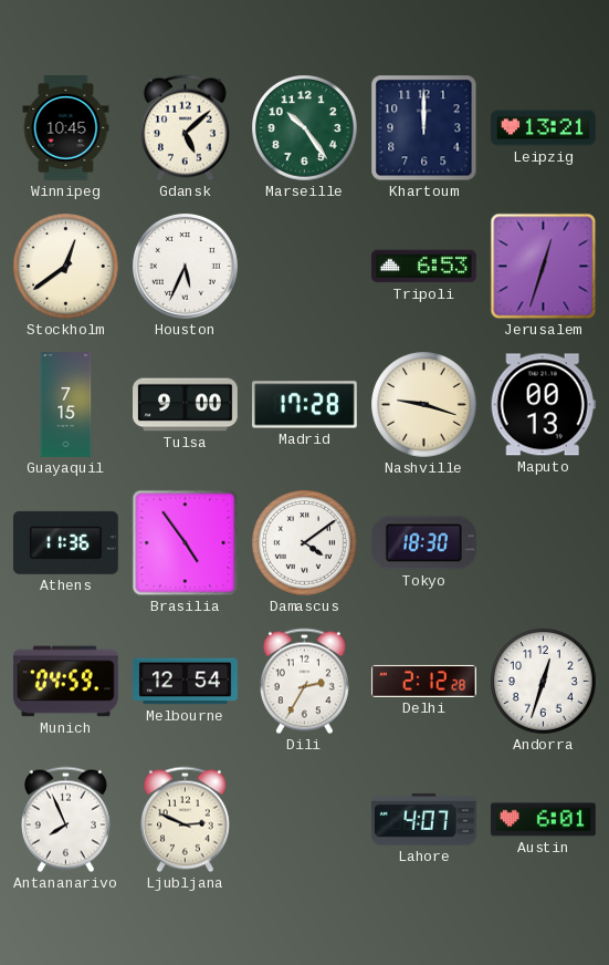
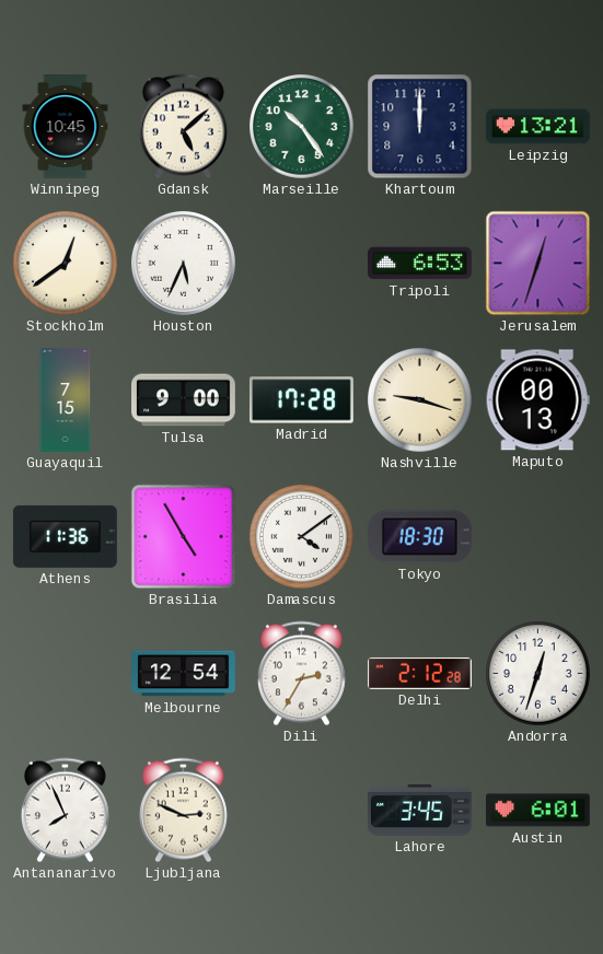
Brasilia: 4:54 -> 4:55
Munich: 04:59 -> none
Lahore: 4:07 -> 3:45
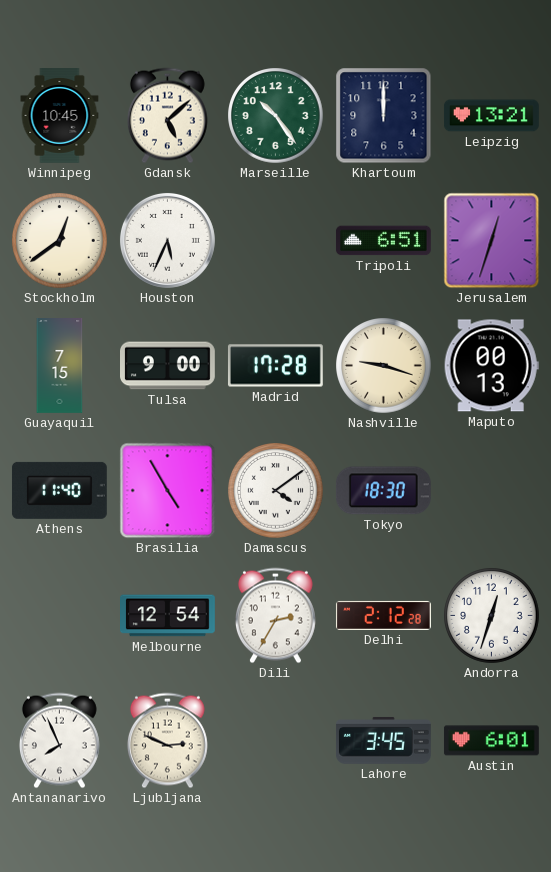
Tripoli: 6:53 -> 6:51
Athens: 11:36 -> 11:40
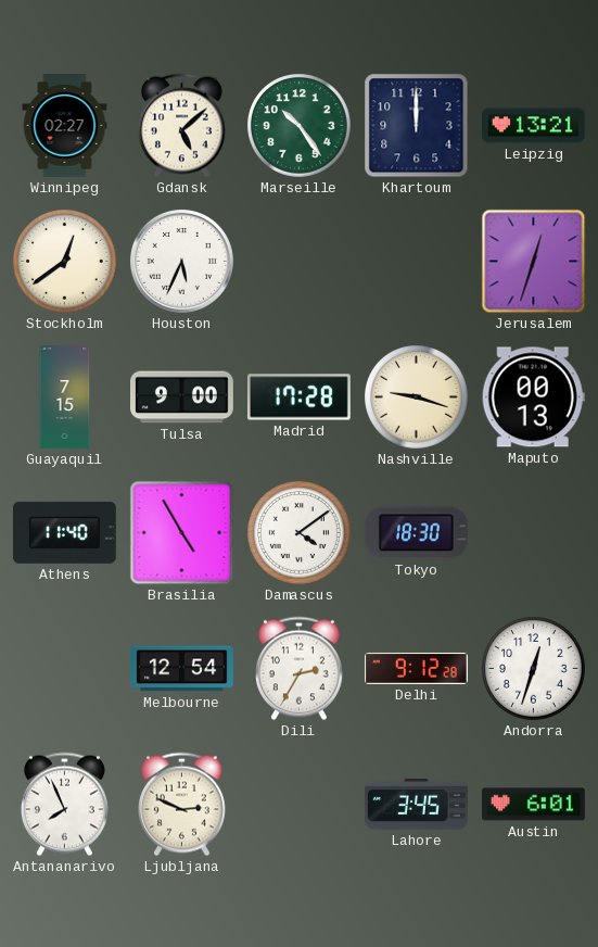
Winnipeg: 10:45 -> 02:27
Tripoli: 6:51 -> none
Delhi: 2:12 -> 9:12
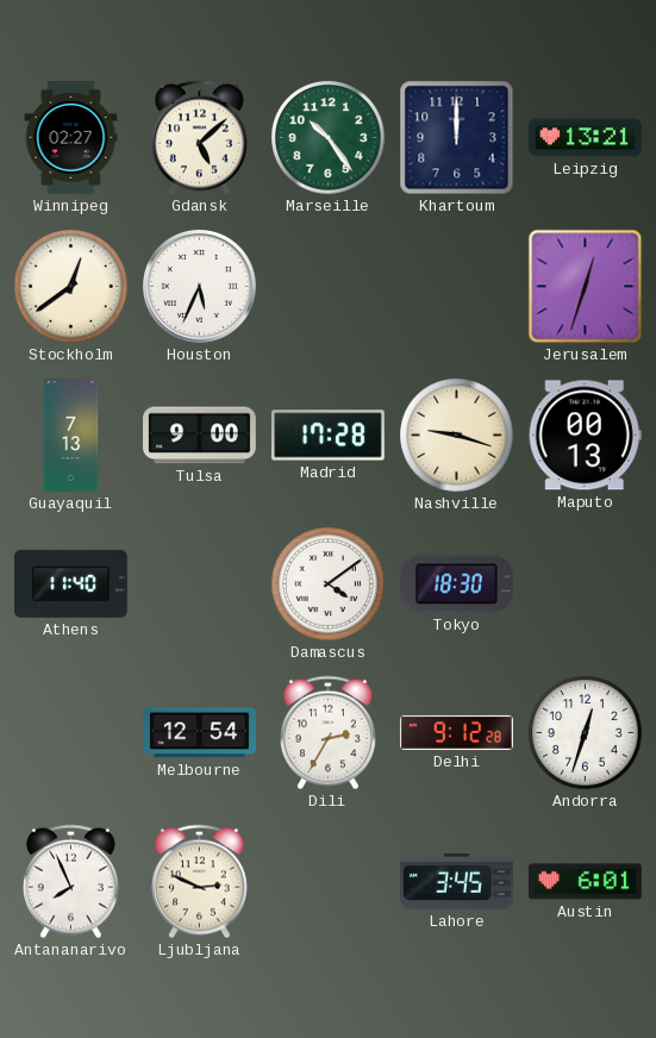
Guayaquil: 7:15 -> 7:13
Brasilia: 4:55 -> none
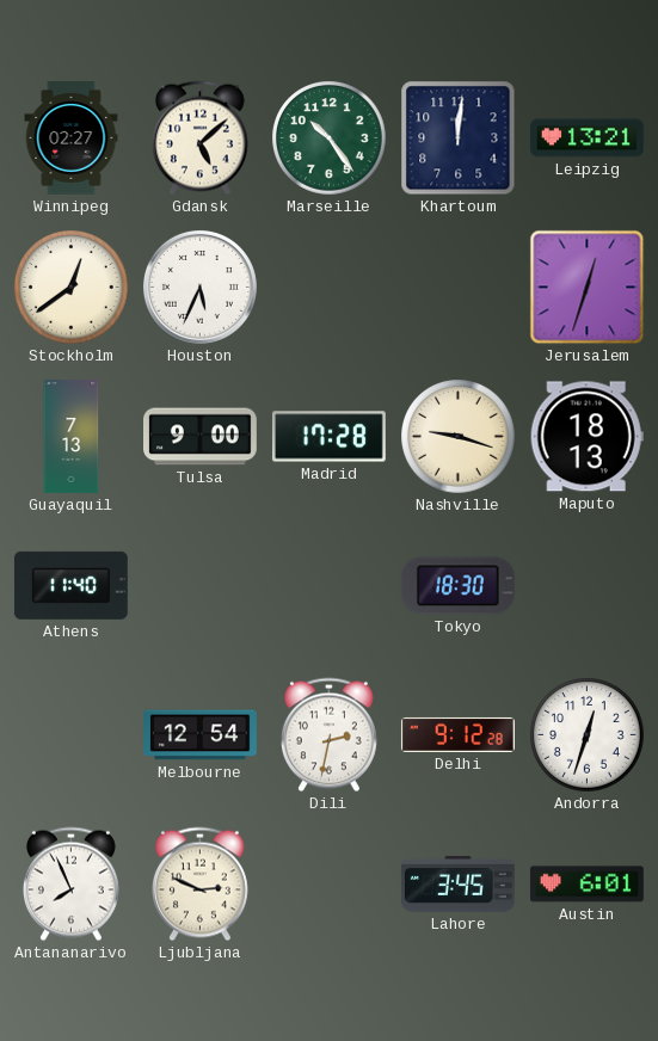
Khartoum: 12:00 -> 12:01
Maputo: 00:13 -> 18:13
Damascus: 4:09 -> none
Dili: 2:35 -> 2:32
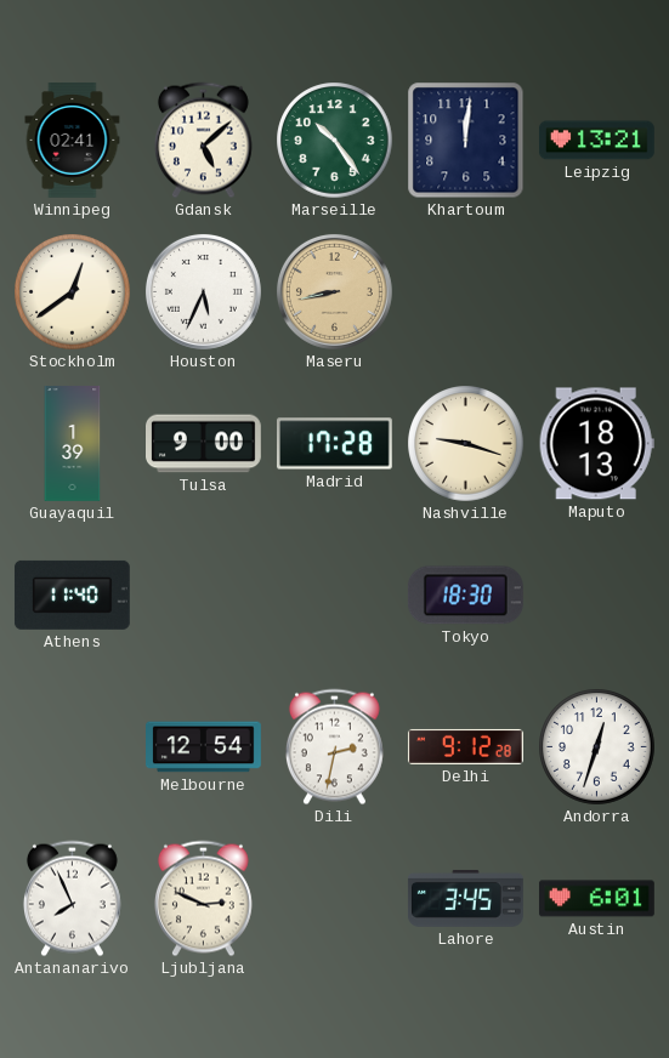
Winnipeg: 02:27 -> 02:41
Maseru: none -> 8:43
Jerusalem: 12:33 -> none
Guayaquil: 7:13 -> 1:39
